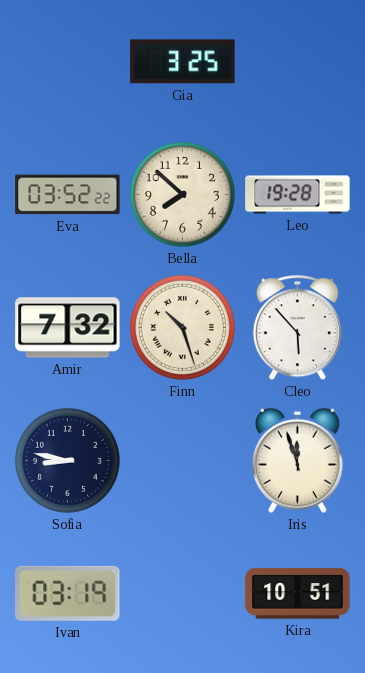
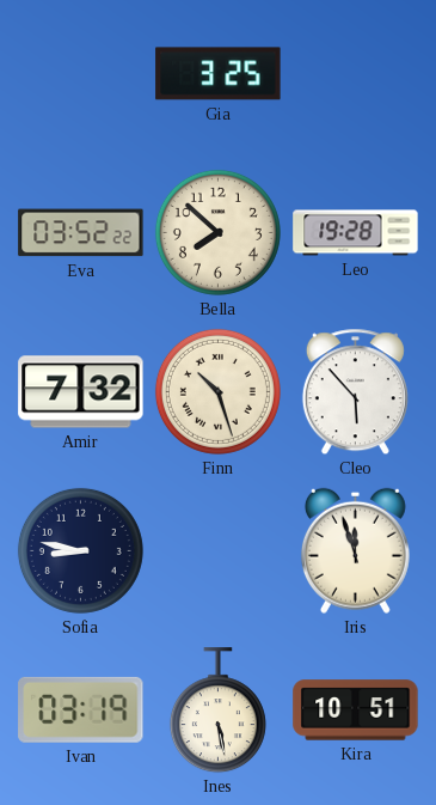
Ines: none -> 5:28
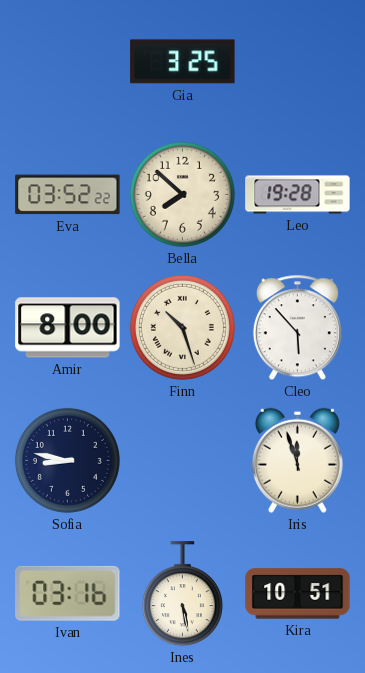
Amir: 7:32 -> 8:00
Ivan: 03:19 -> 03:16
